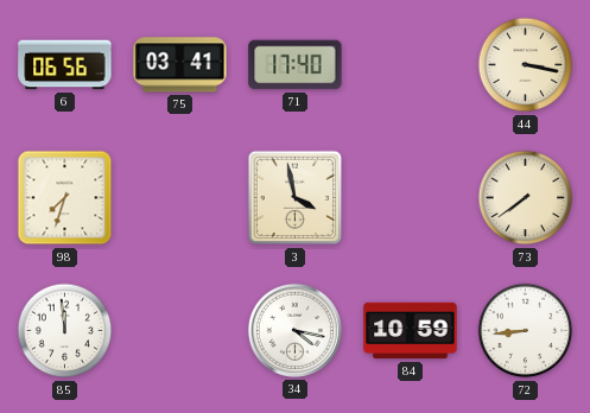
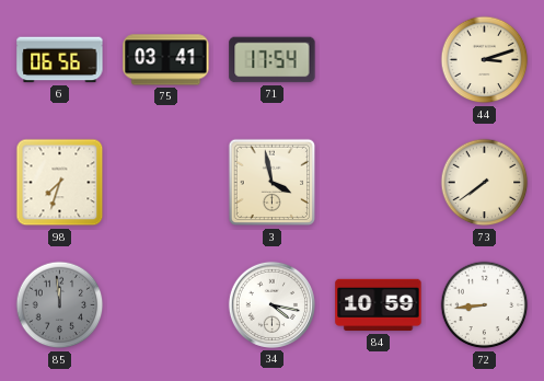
71: 17:40 -> 17:54
44: 3:17 -> 3:12
85 dial: white -> grey
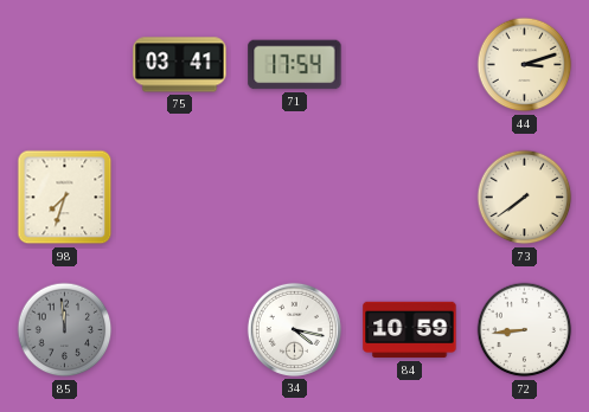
6: 06:56 -> none
3: 3:58 -> none
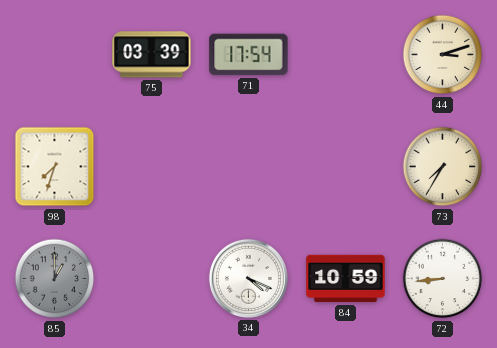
75: 03:41 -> 03:39
73: 7:39 -> 7:35
85: 11:59 -> 1:00
34: 4:17 -> 4:19
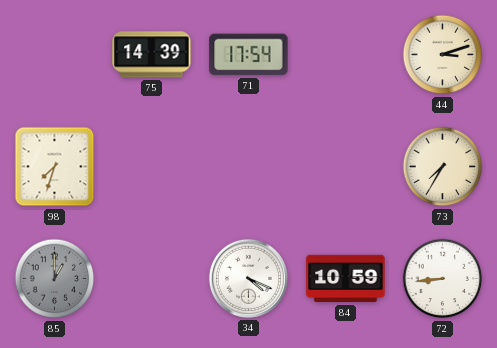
75: 03:39 -> 14:39
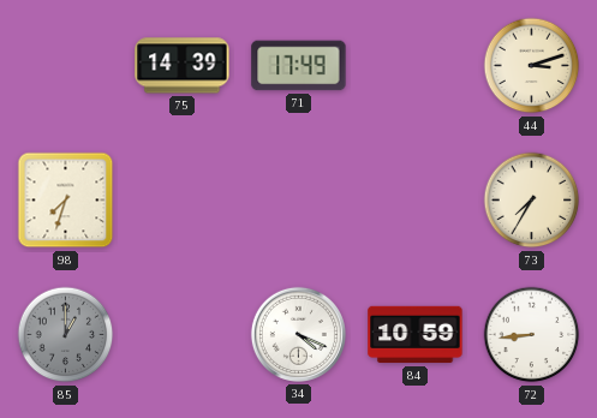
71: 17:54 -> 17:49
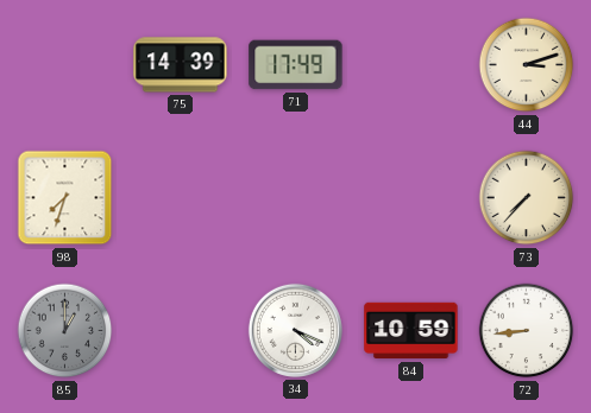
73: 7:35 -> 7:37
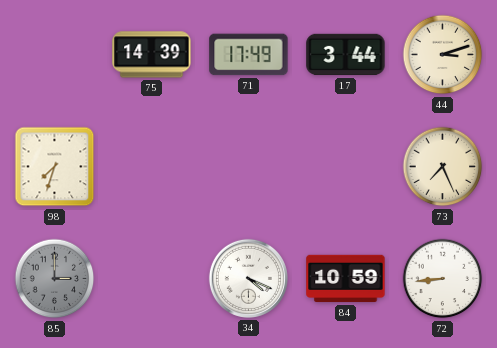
17: none -> 3:44
73: 7:37 -> 7:26
85: 1:00 -> 3:00
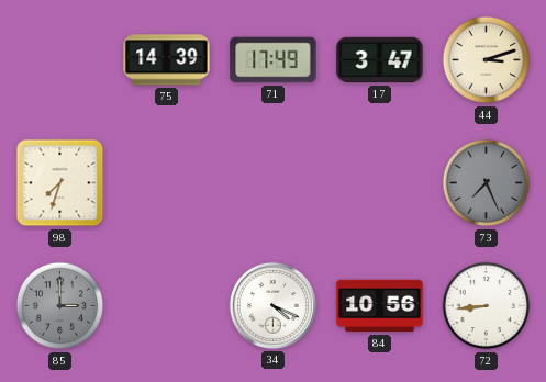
17: 3:44 -> 3:47
73 dial: cream -> grey
84: 10:59 -> 10:56
